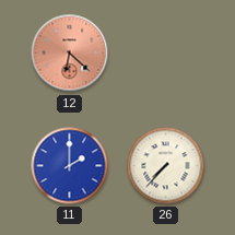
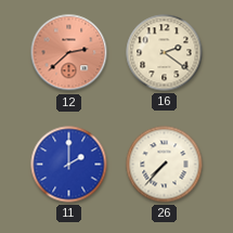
12: 6:22 -> 2:38
16: none -> 2:21
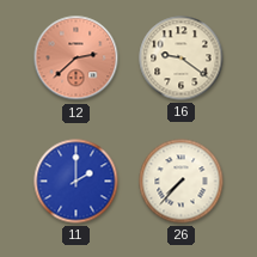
16: 2:21 -> 9:21
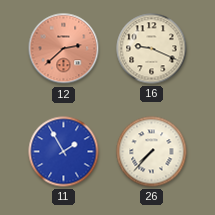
16: 9:21 -> 9:19
11: 2:00 -> 1:55
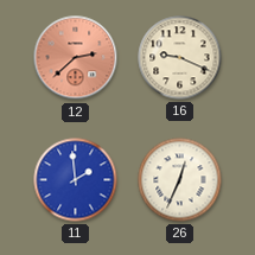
11: 1:55 -> 1:59
26: 7:37 -> 12:34
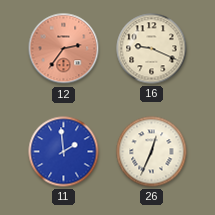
12: 2:38 -> 2:36
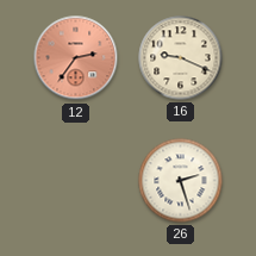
11: 1:59 -> none
26: 12:34 -> 2:27
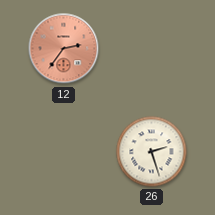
16: 9:19 -> none
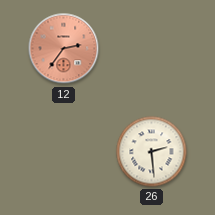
26: 2:27 -> 2:29
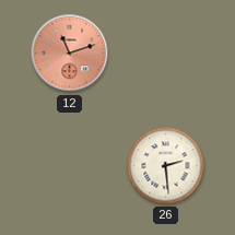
12: 2:36 -> 11:12
